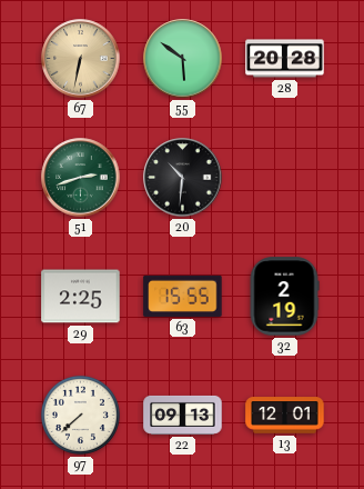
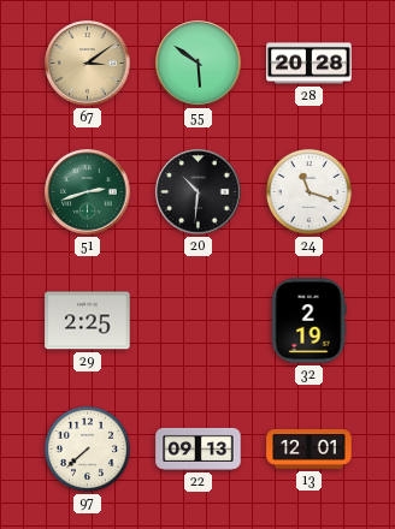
67: 6:32 -> 3:09
24: none -> 11:18
63: 15:55 -> none
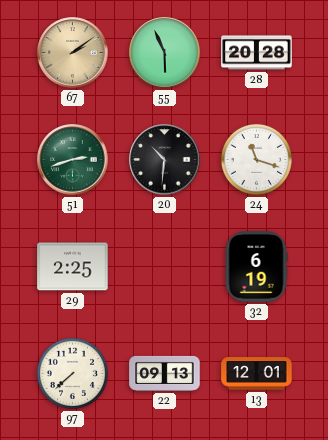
67: 3:09 -> 2:09
55: 5:51 -> 5:56
32: 2:19 -> 6:19
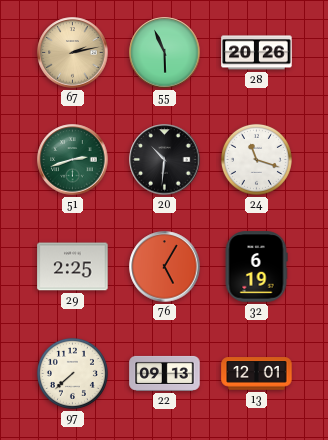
67: 2:09 -> 2:13
28: 20:28 -> 20:26
76: none -> 5:05
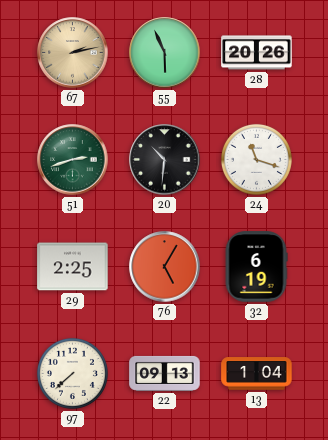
13: 12:01 -> 1:04
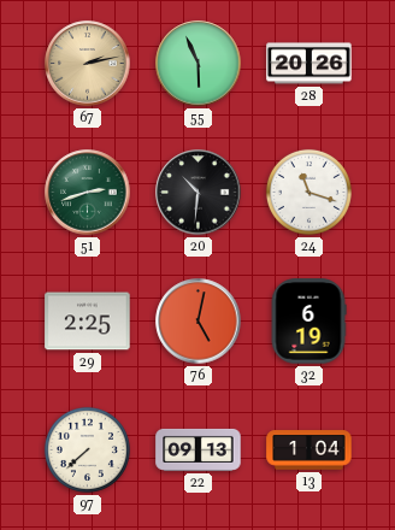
76: 5:05 -> 5:02
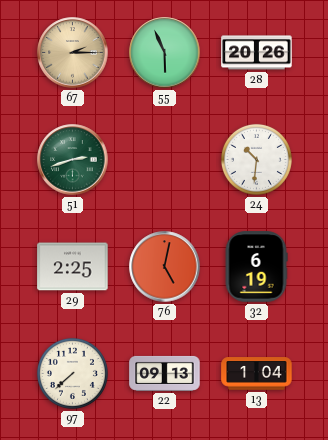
67: 2:13 -> 2:15
20: 10:31 -> none
24: 11:18 -> 10:31
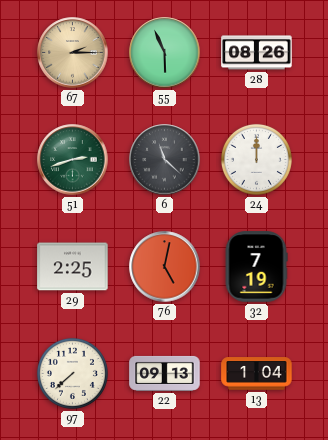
28: 20:26 -> 08:26
6: none -> 11:22
24: 10:31 -> 12:00
32: 6:19 -> 7:19
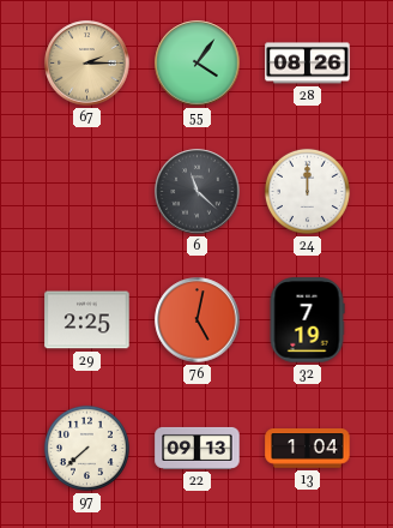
55: 5:56 -> 4:06
51: 2:42 -> none
